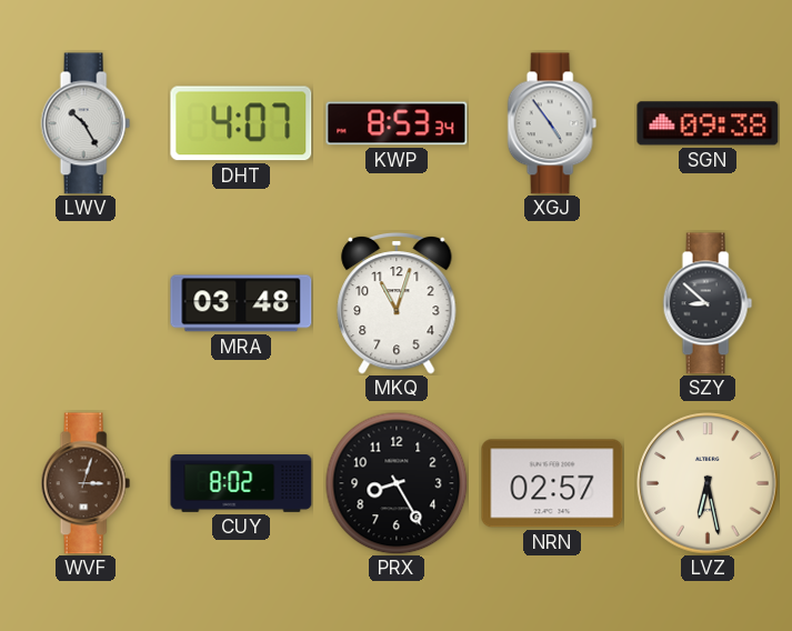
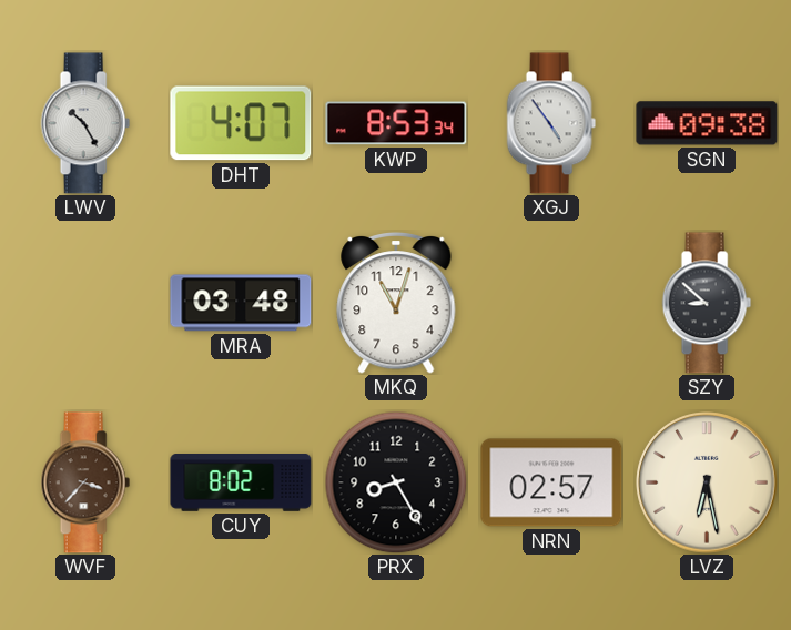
WVF: 3:03 -> 3:37
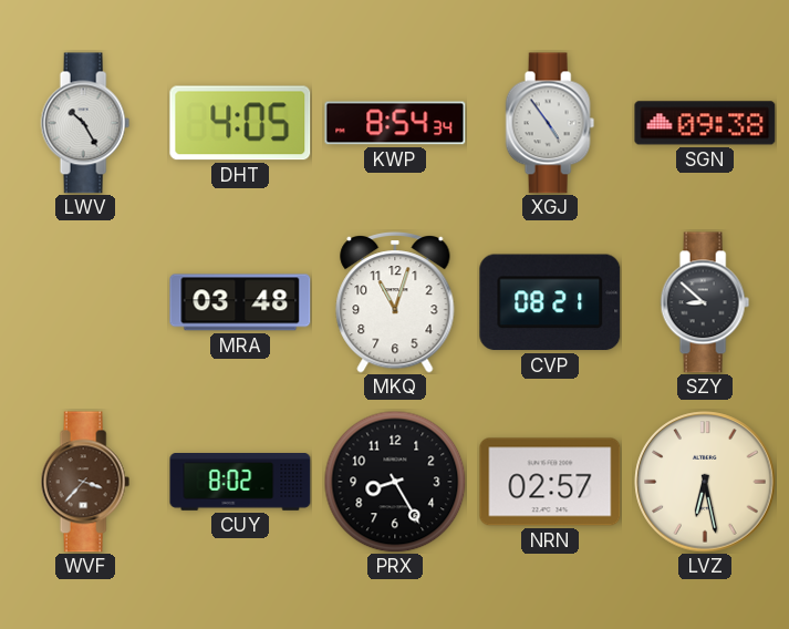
DHT: 4:07 -> 4:05
KWP: 8:53 -> 8:54
CVP: none -> 08:21
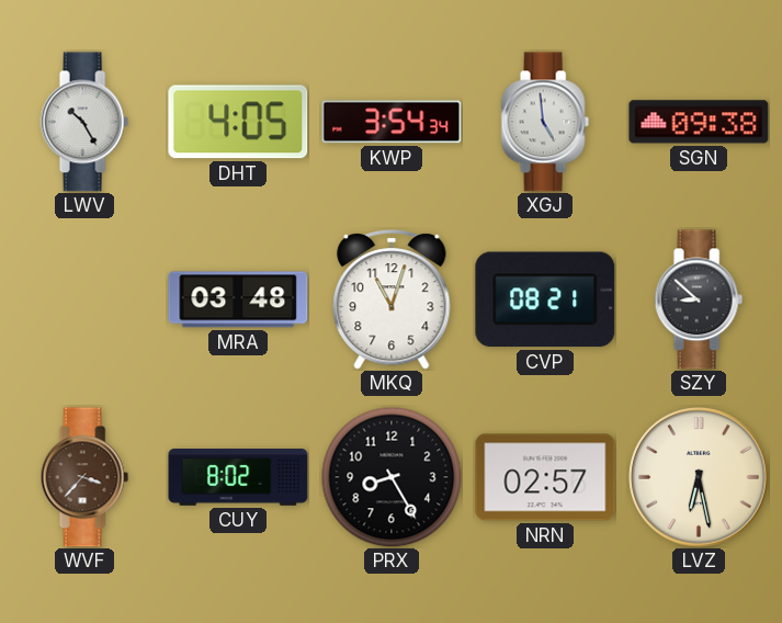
KWP: 8:54 -> 3:54
XGJ: 4:54 -> 4:59
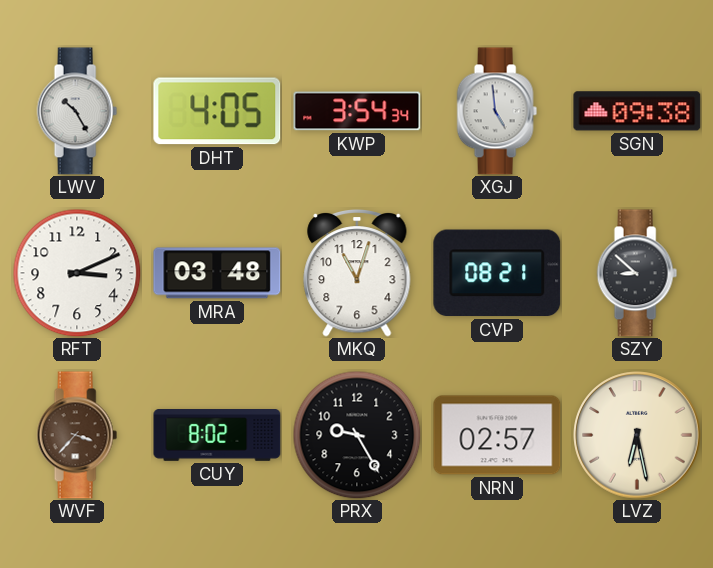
RFT: none -> 3:11
PRX: 8:25 -> 9:25
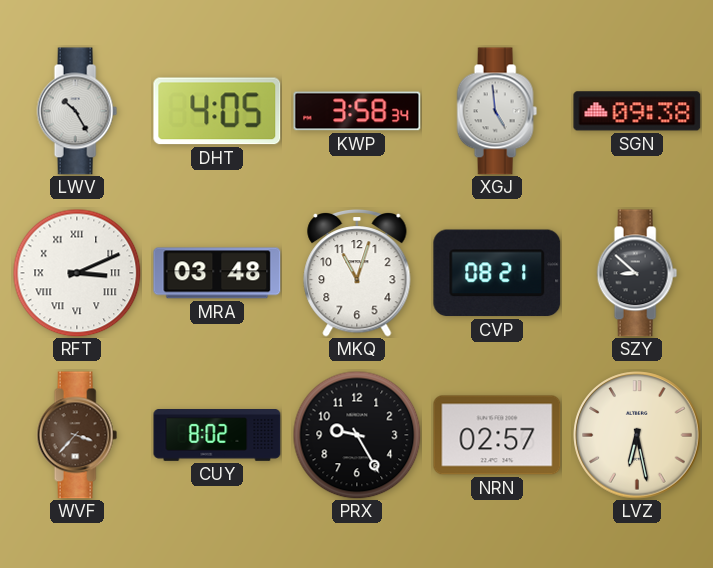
KWP: 3:54 -> 3:58
RFT numerals: Arabic -> Roman
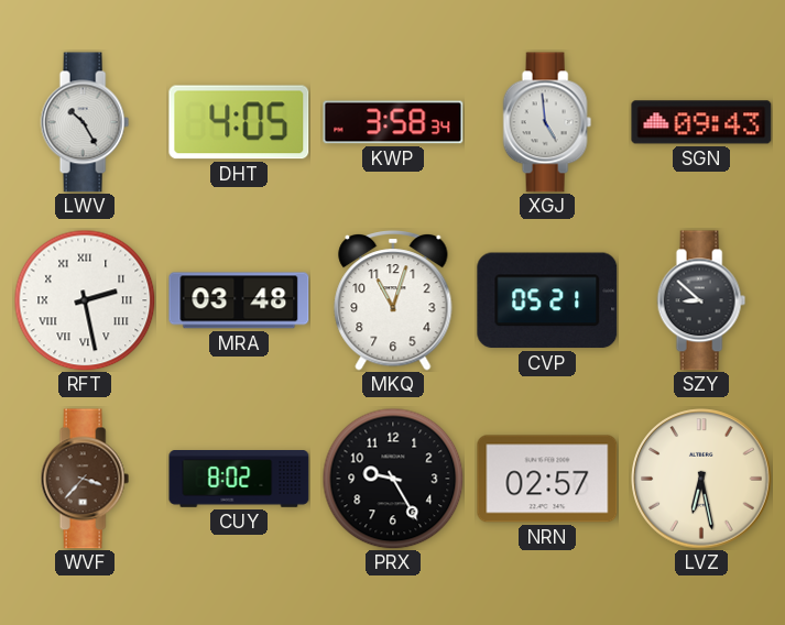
SGN: 09:38 -> 09:43
RFT: 3:11 -> 2:28
CVP: 08:21 -> 05:21
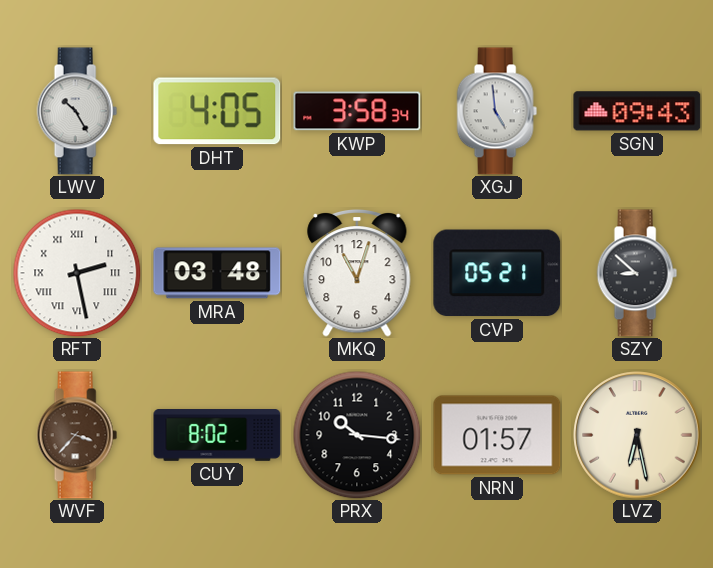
PRX: 9:25 -> 10:16
NRN: 02:57 -> 01:57
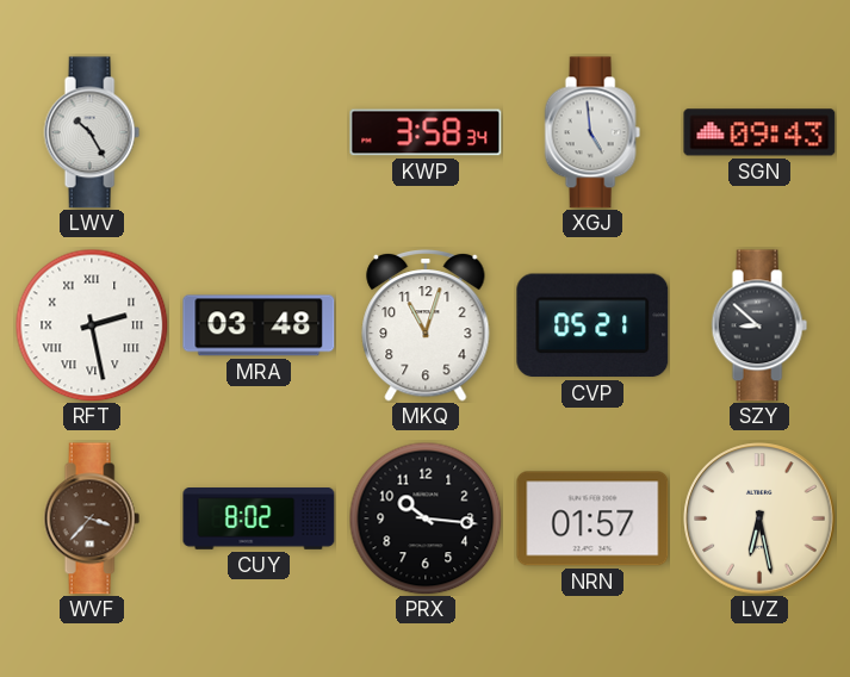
DHT: 4:05 -> none
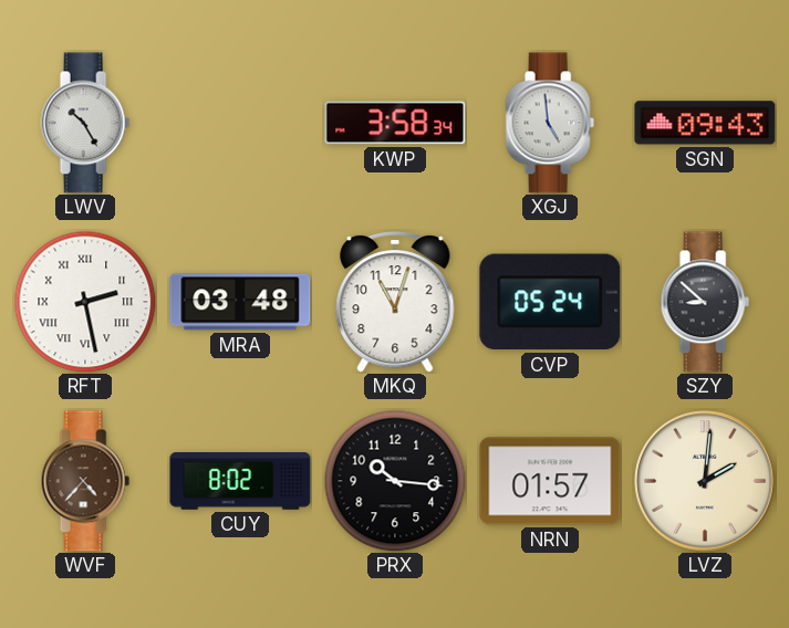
CVP: 05:21 -> 05:24
WVF: 3:37 -> 4:37
LVZ: 6:28 -> 2:01
